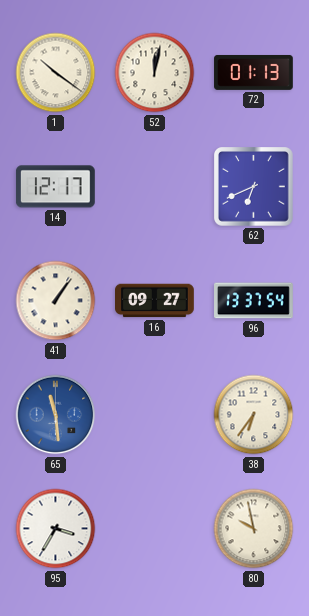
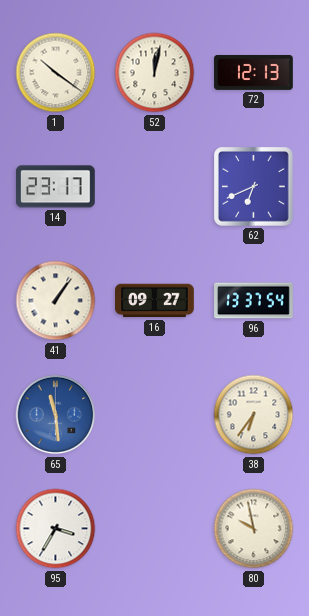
72: 01:13 -> 12:13
14: 12:17 -> 23:17
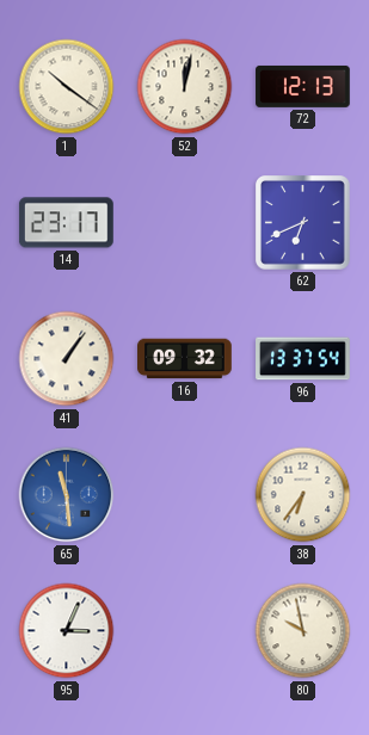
16: 09:27 -> 09:32
95: 3:35 -> 3:04
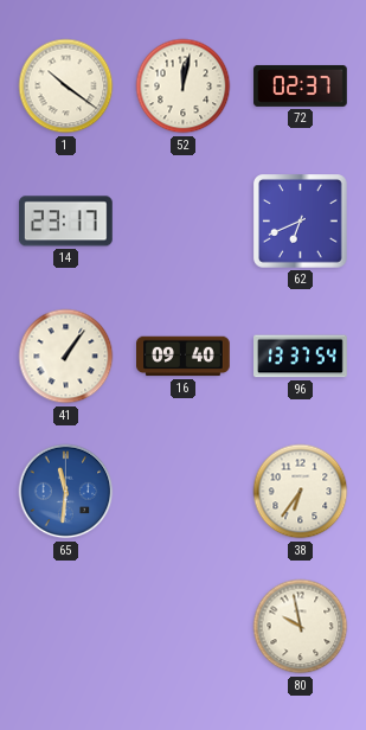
72: 12:13 -> 02:37
16: 09:32 -> 09:40
65: 11:29 -> 11:31
95: 3:04 -> none
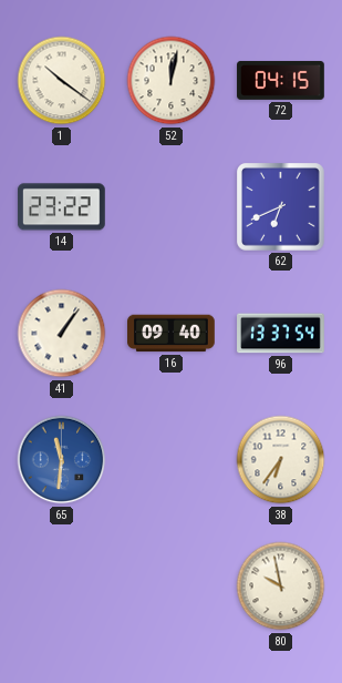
72: 02:37 -> 04:15
14: 23:17 -> 23:22
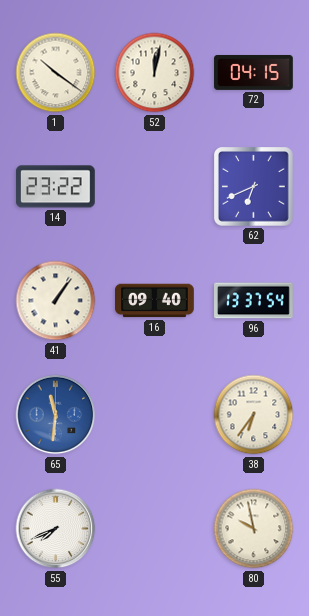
55: none -> 7:41
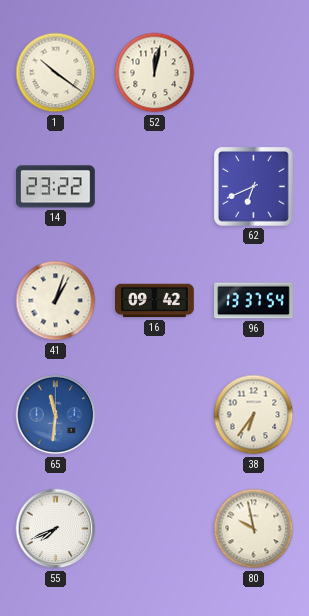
72: 04:15 -> none
41: 1:06 -> 1:03
16: 09:40 -> 09:42
